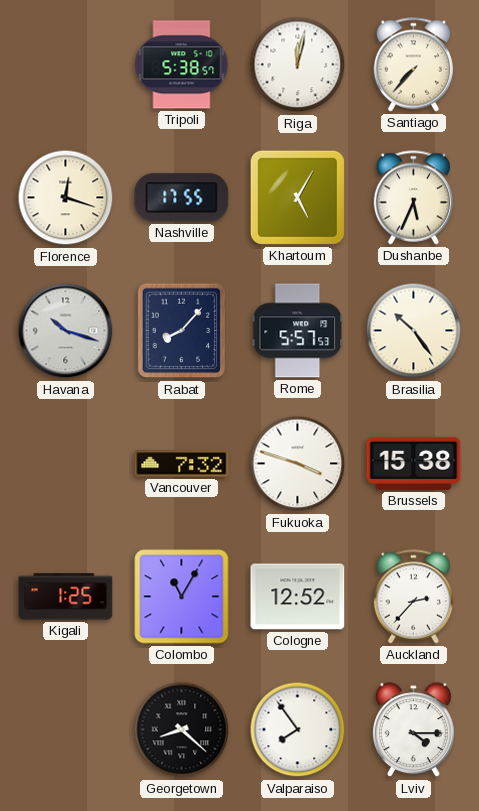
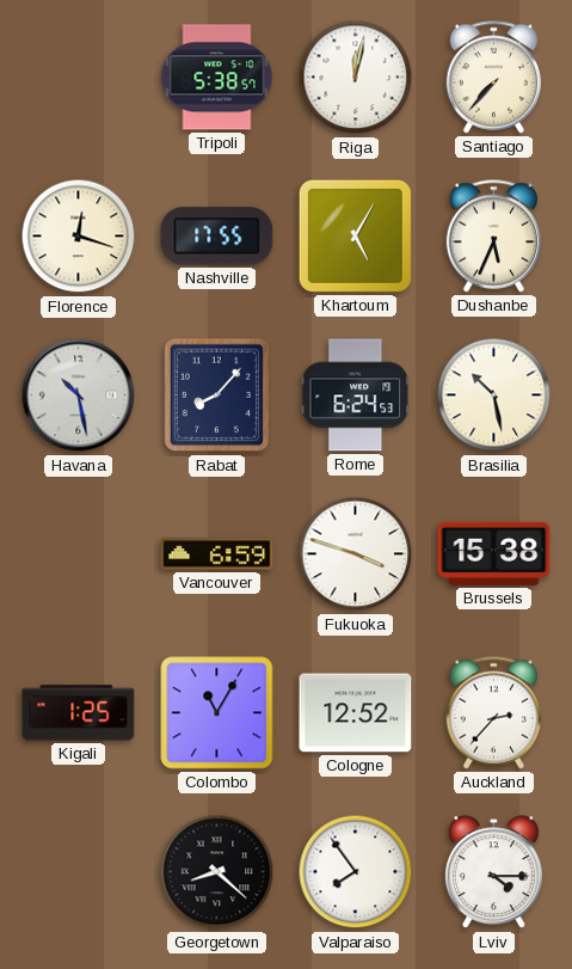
Havana: 10:18 -> 10:28
Rome: 5:57 -> 6:24
Brasilia: 10:24 -> 10:28
Vancouver: 7:32 -> 6:59
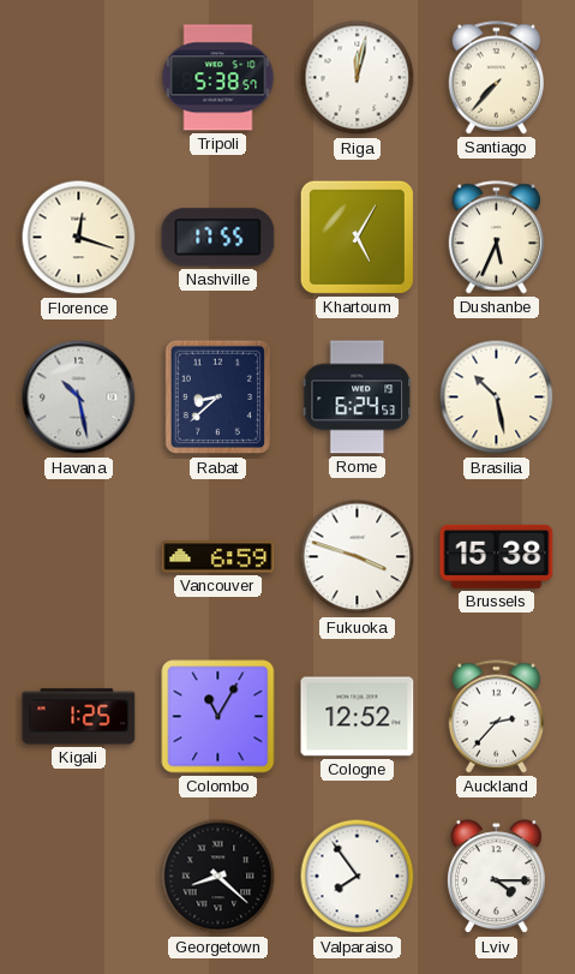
Rabat: 8:07 -> 8:38
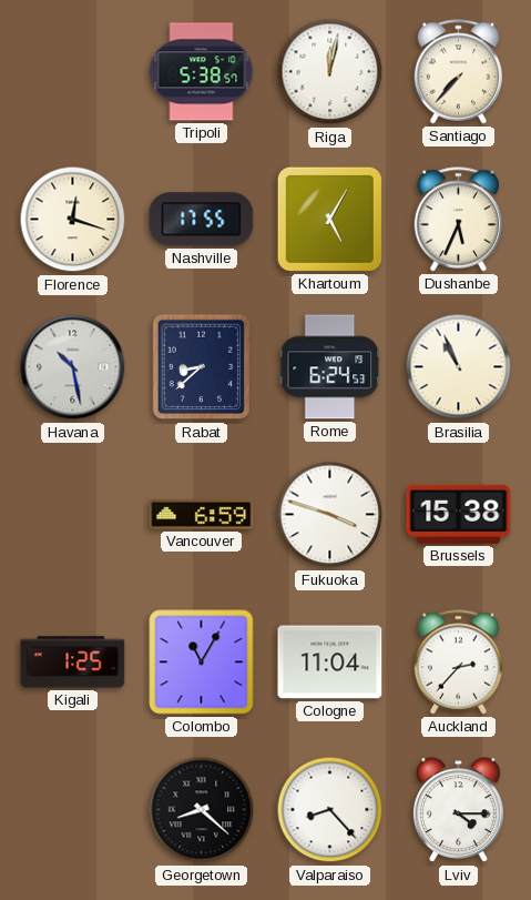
Brasilia: 10:28 -> 10:56
Cologne: 12:52 -> 11:04
Valparaiso: 7:54 -> 8:23
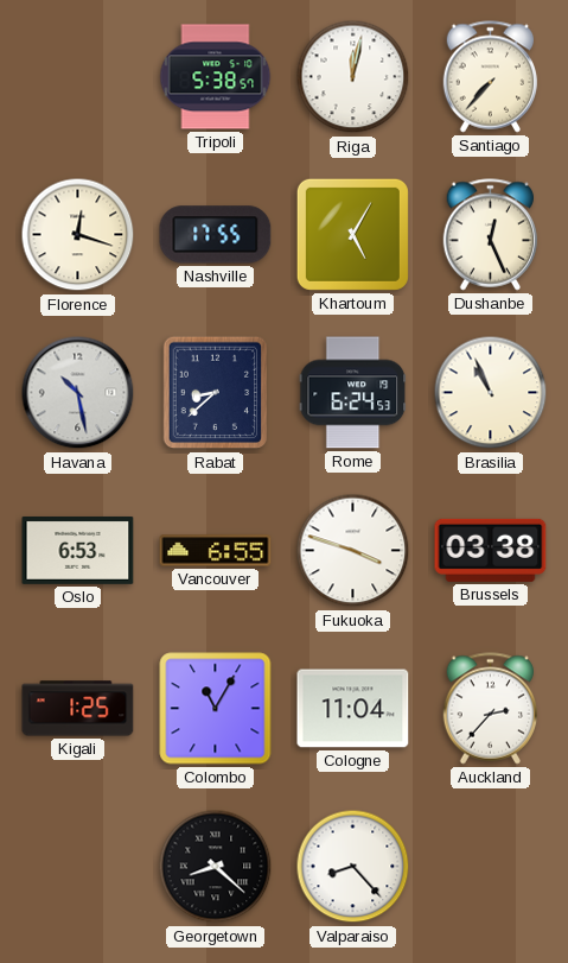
Dushanbe: 5:34 -> 12:26
Oslo: none -> 6:53
Vancouver: 6:59 -> 6:55
Brussels: 15:38 -> 03:38
Lviv: 4:15 -> none
